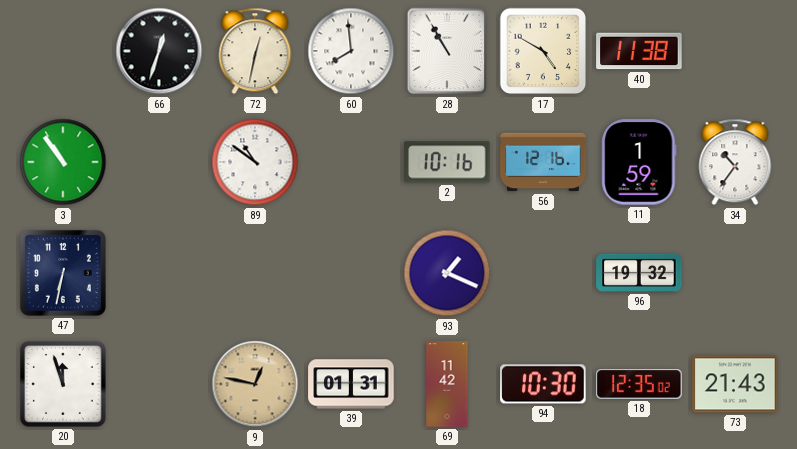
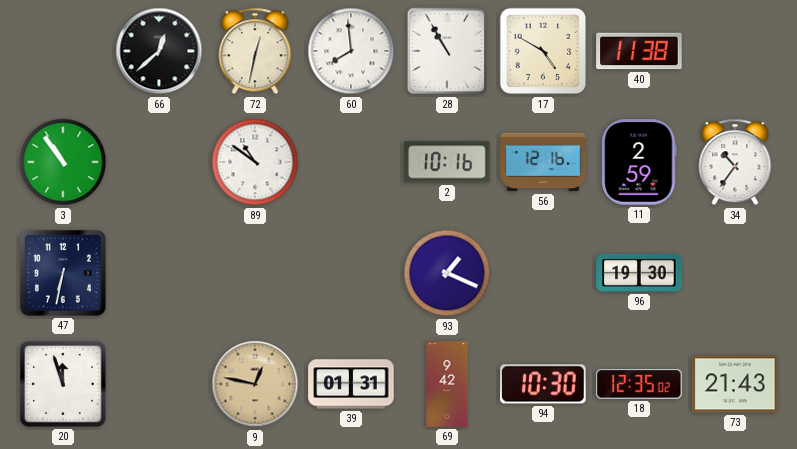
66: 12:33 -> 12:38
11: 1:59 -> 2:59
96: 19:32 -> 19:30
69: 11:42 -> 9:42
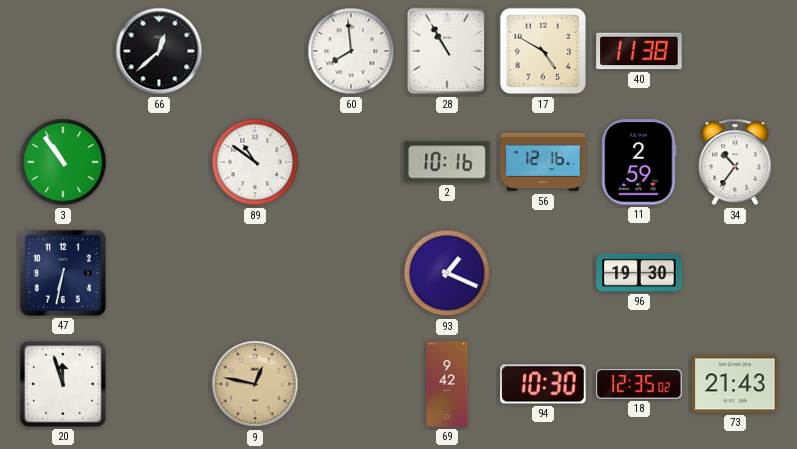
72: 12:32 -> none
39: 01:31 -> none
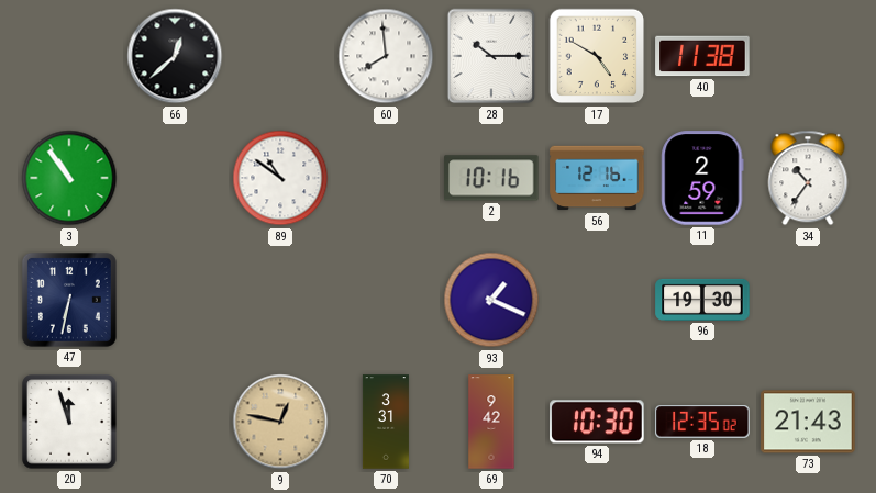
28: 10:55 -> 10:15
70: none -> 3:31
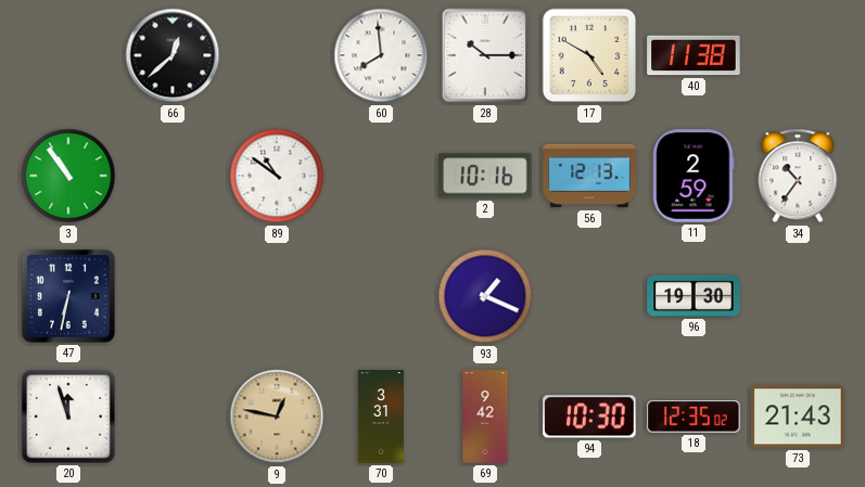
56: 12:16 -> 12:13
